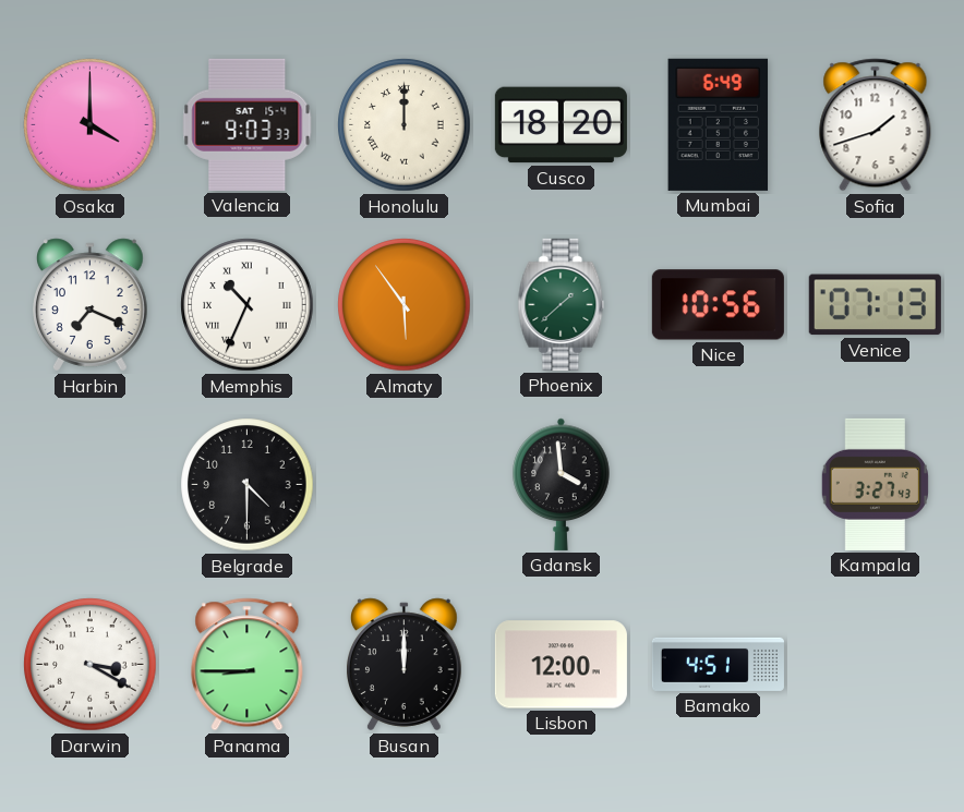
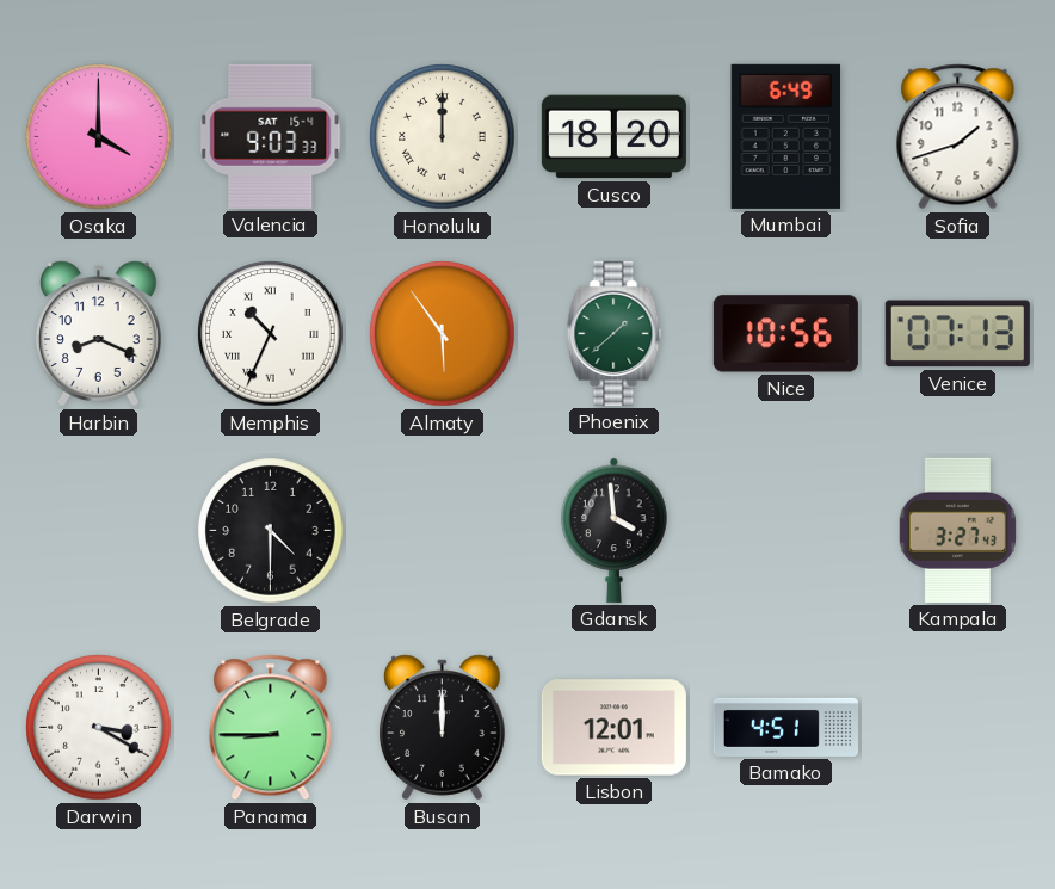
Harbin: 7:19 -> 8:19
Lisbon: 12:00 -> 12:01
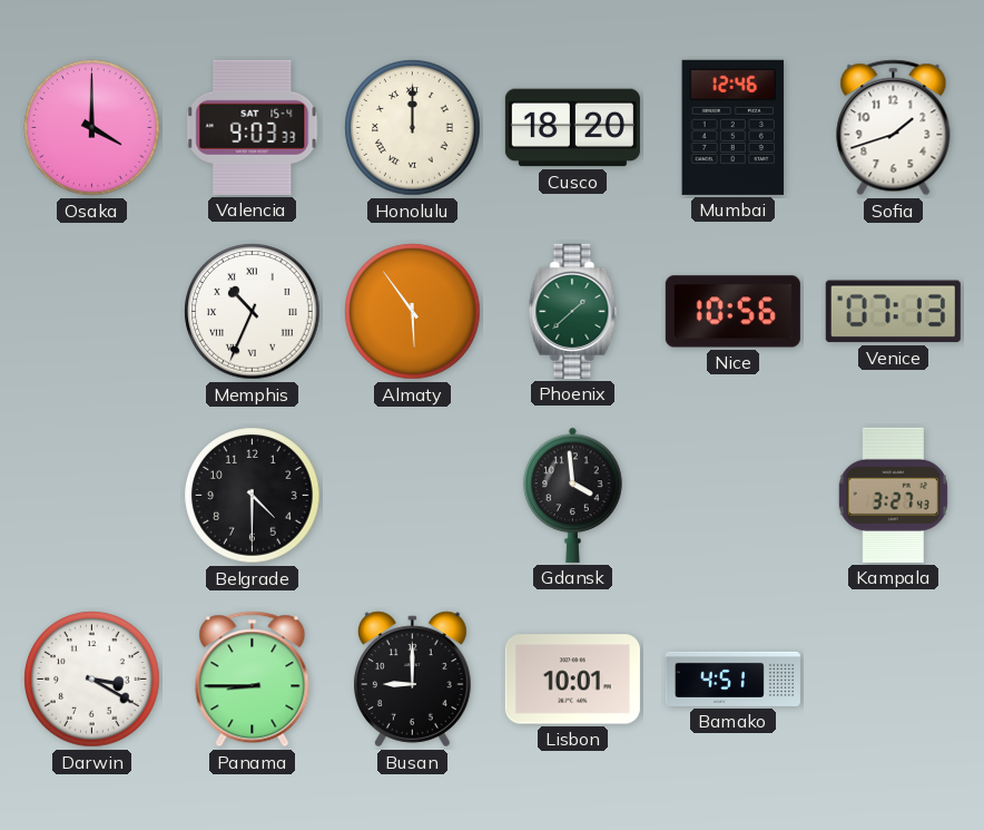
Mumbai: 6:49 -> 12:46
Harbin: 8:19 -> none
Busan: 12:00 -> 9:00
Lisbon: 12:01 -> 10:01
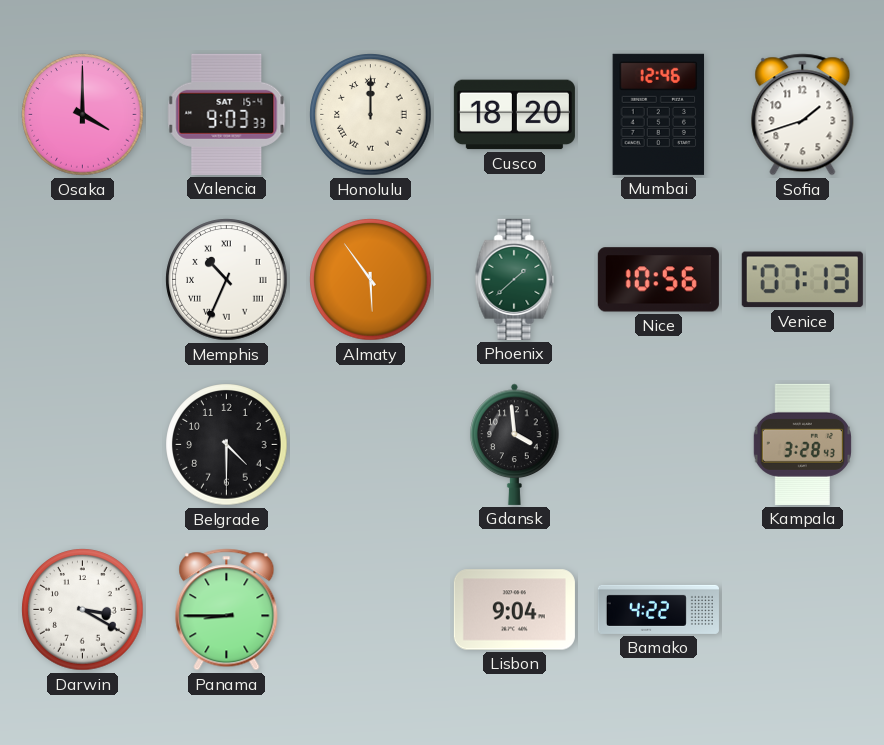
Kampala: 3:27 -> 3:28
Busan: 9:00 -> none
Lisbon: 10:01 -> 9:04
Bamako: 4:51 -> 4:22
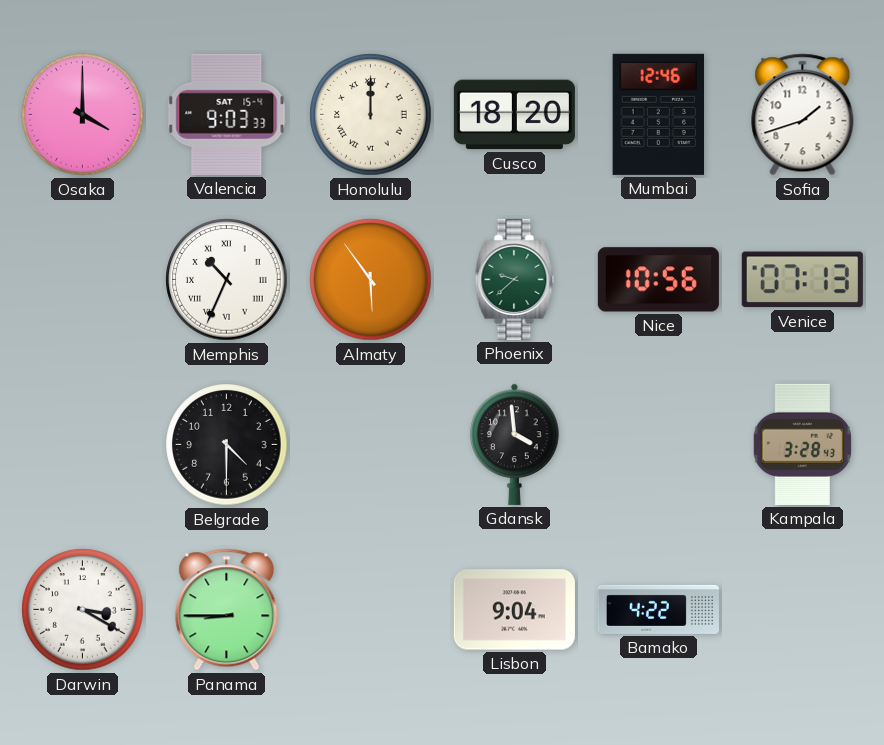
Phoenix: 1:38 -> 9:38
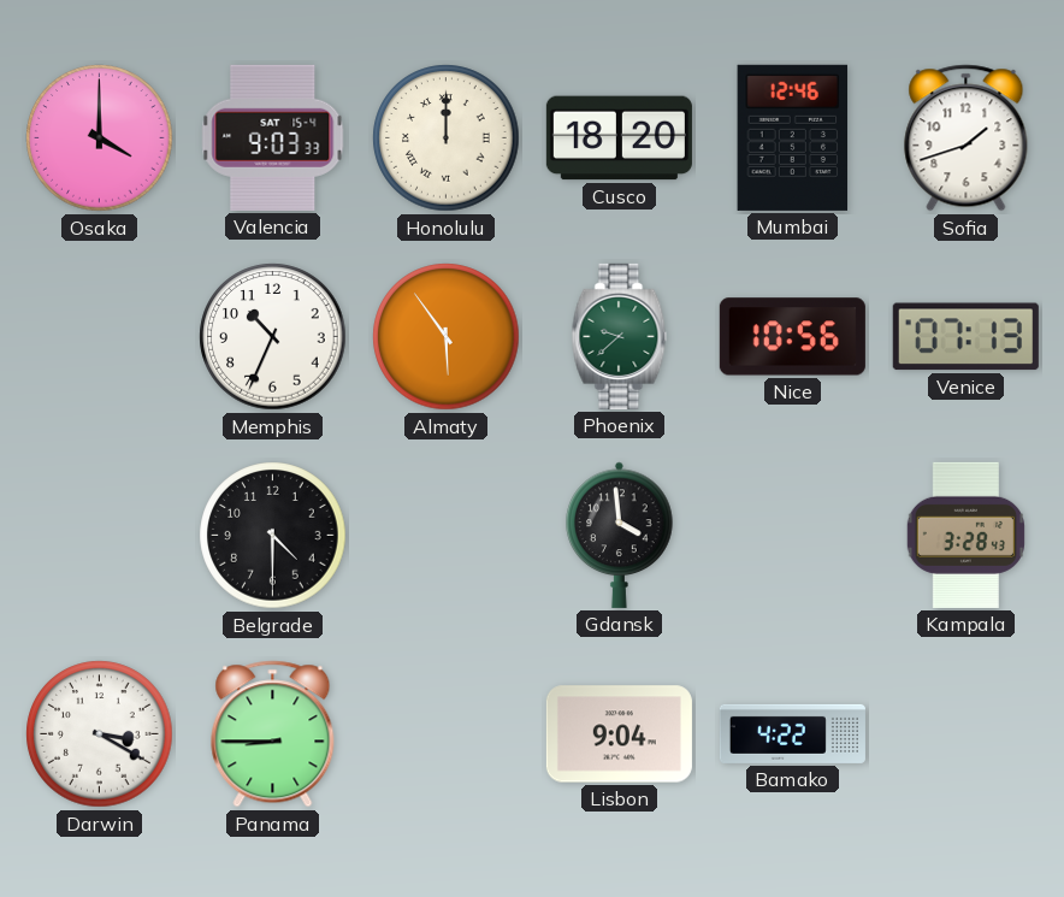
Memphis numerals: Roman -> Arabic
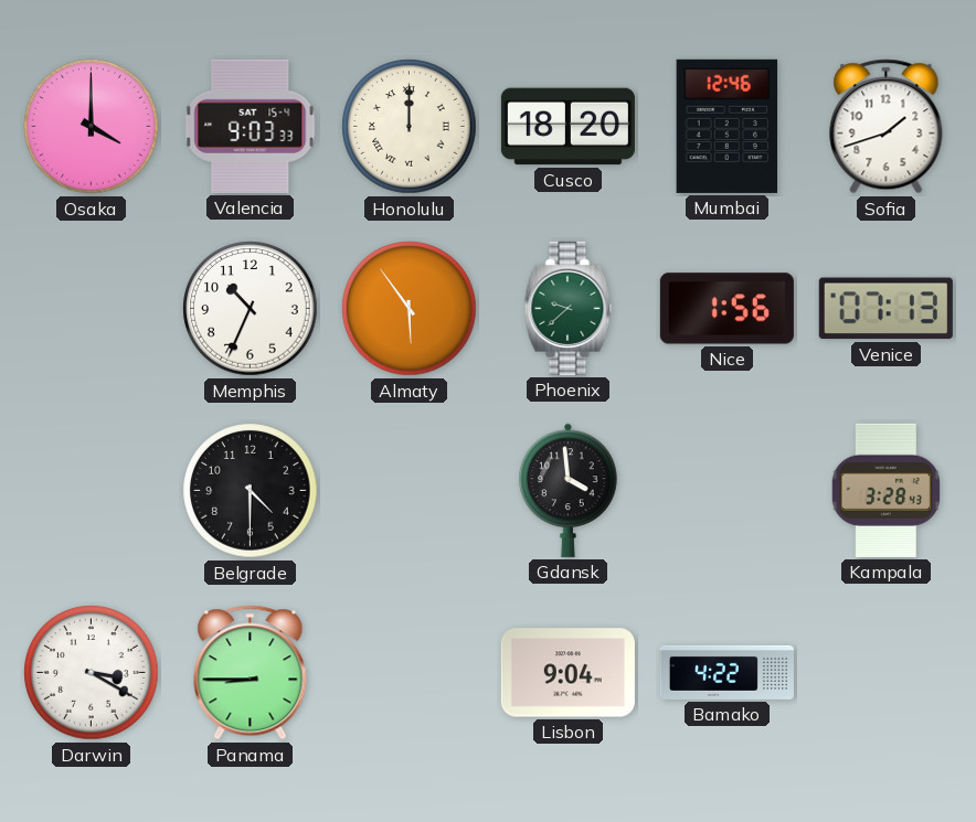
Nice: 10:56 -> 1:56
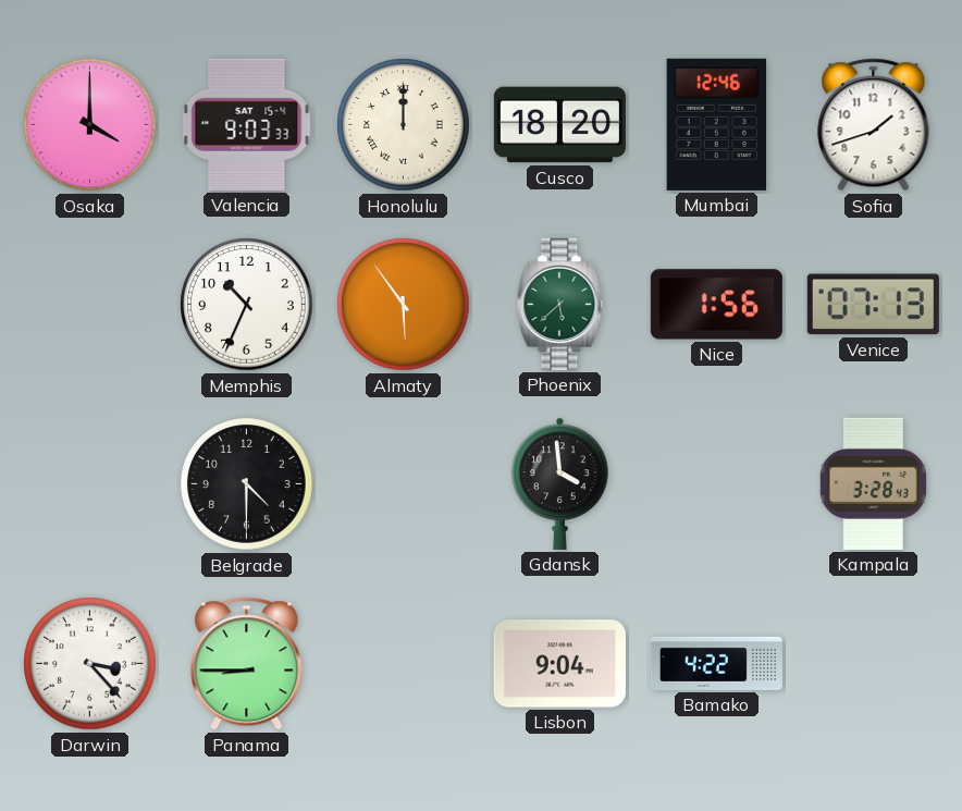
Phoenix: 9:38 -> 5:38
Darwin: 3:20 -> 3:23
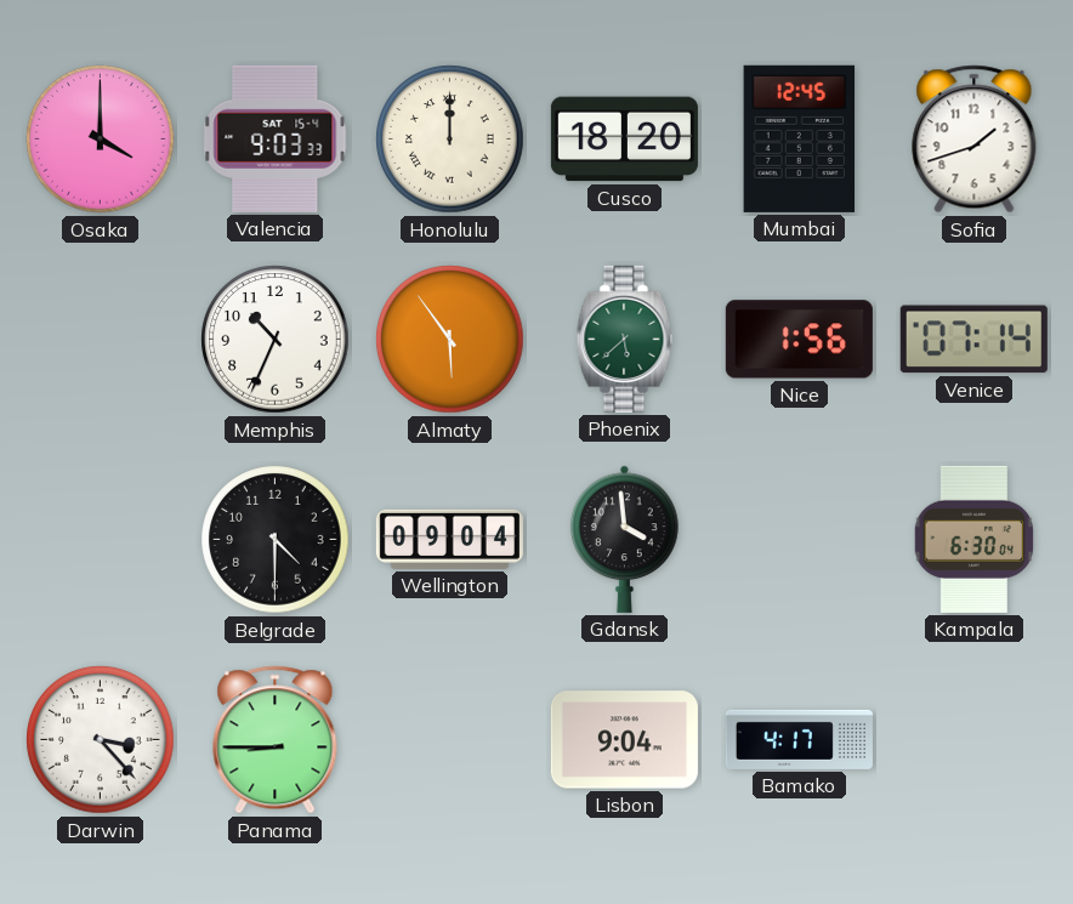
Mumbai: 12:46 -> 12:45
Venice: 07:13 -> 07:14
Wellington: none -> 09:04
Kampala: 3:28 -> 6:30
Bamako: 4:22 -> 4:17
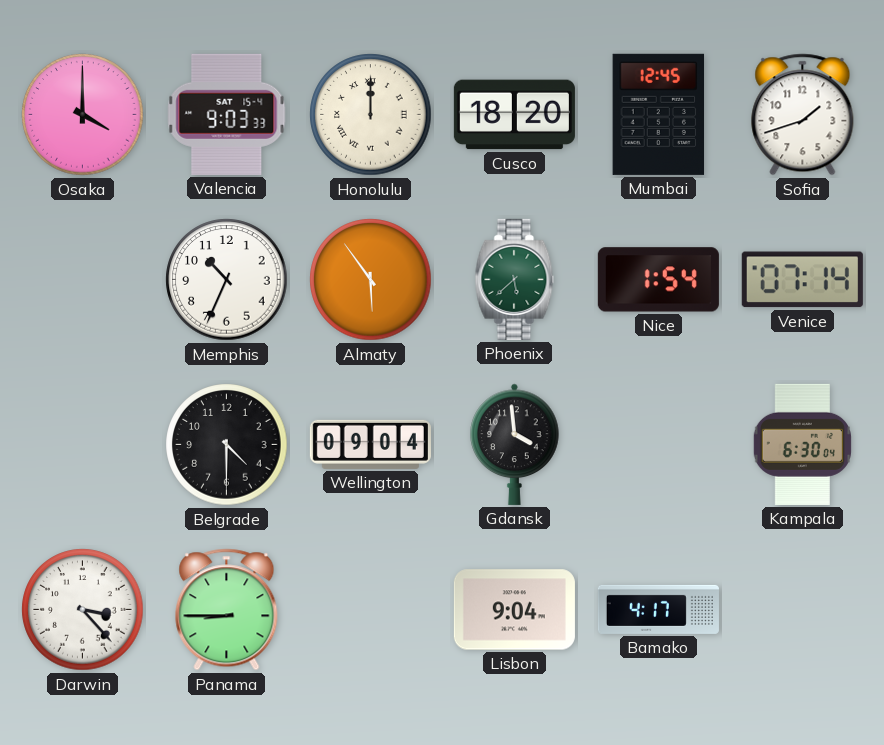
Nice: 1:56 -> 1:54
